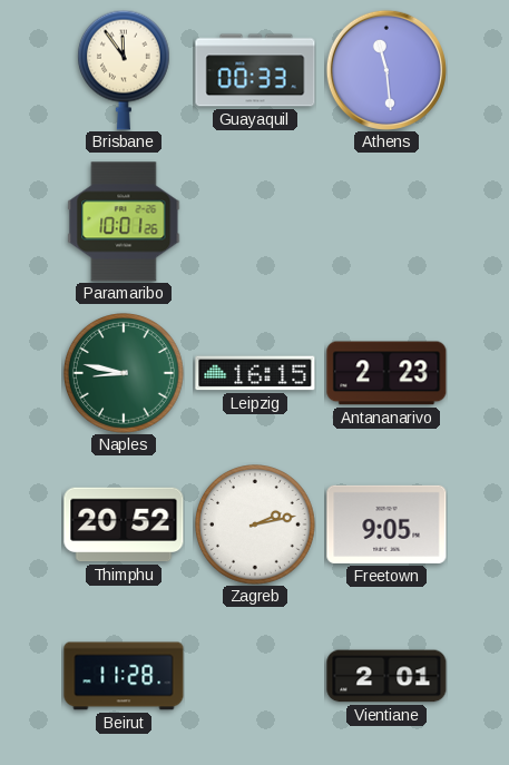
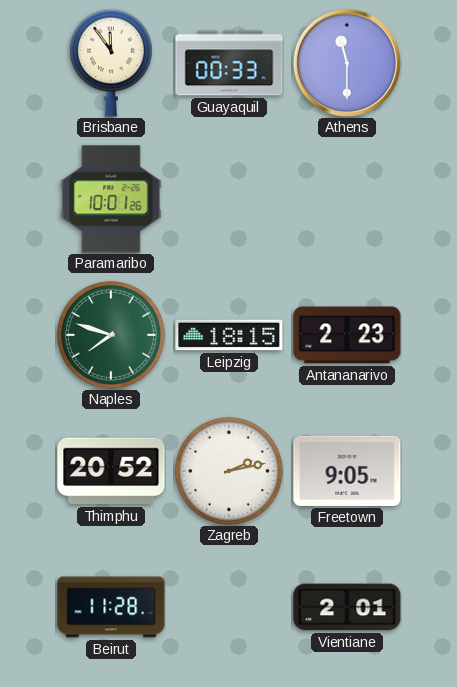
Athens: 11:29 -> 11:30
Naples: 8:47 -> 7:48
Leipzig: 16:15 -> 18:15
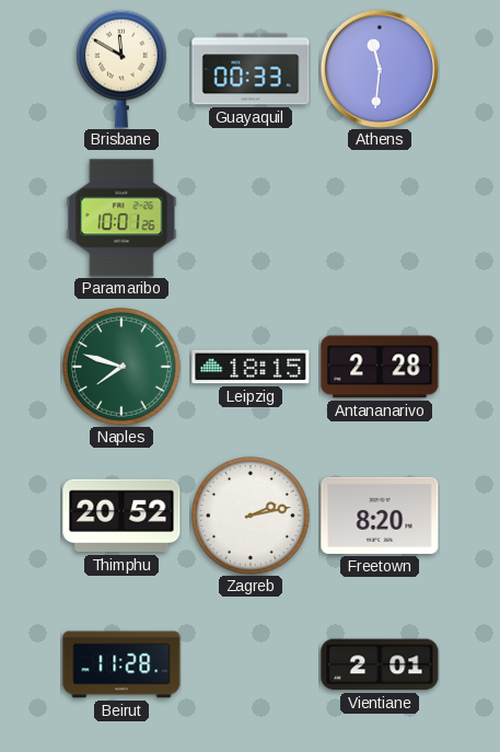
Brisbane: 11:54 -> 11:50
Athens: 11:30 -> 11:31
Antananarivo: 2:23 -> 2:28
Freetown: 9:05 -> 8:20
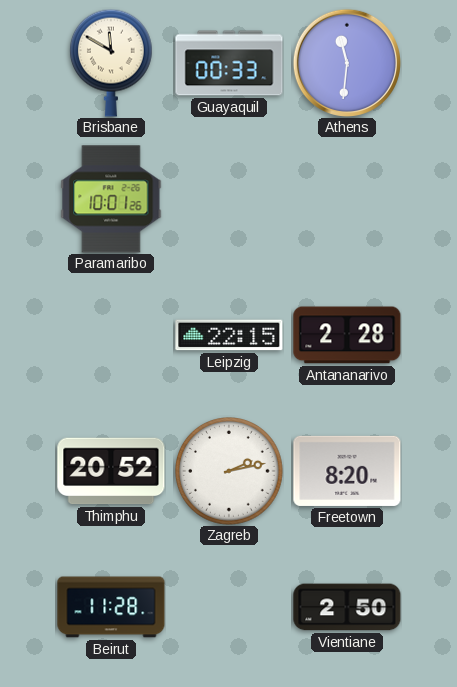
Naples: 7:48 -> none
Leipzig: 18:15 -> 22:15
Vientiane: 2:01 -> 2:50
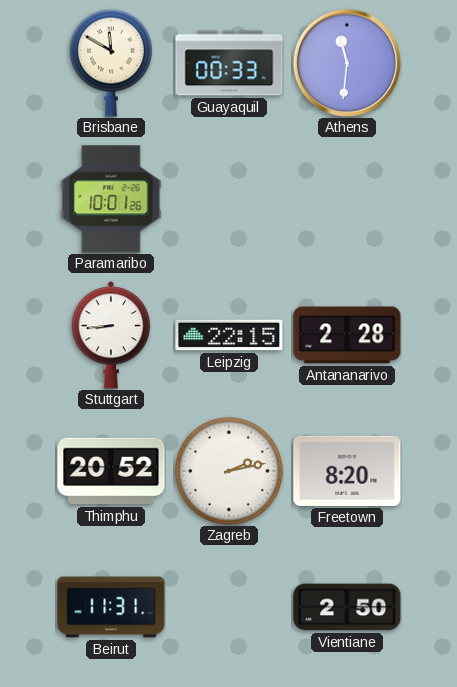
Stuttgart: none -> 8:44
Beirut: 11:28 -> 11:31
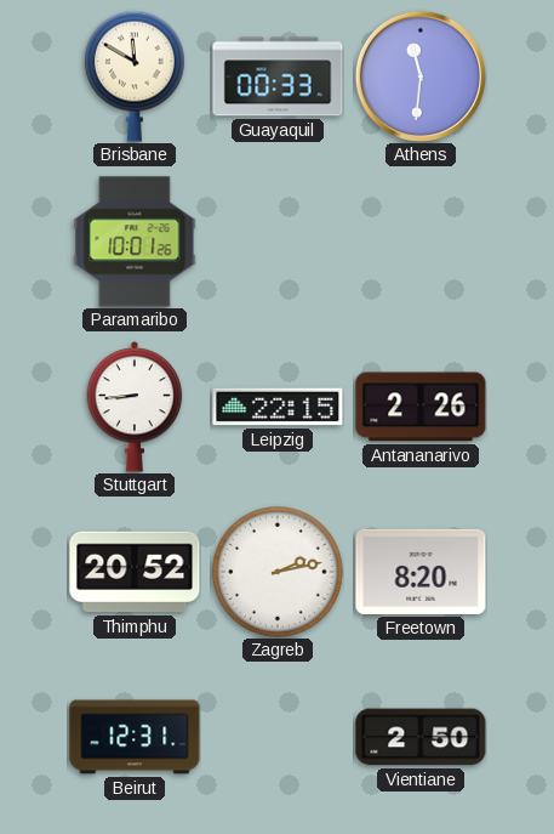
Antananarivo: 2:28 -> 2:26
Beirut: 11:31 -> 12:31
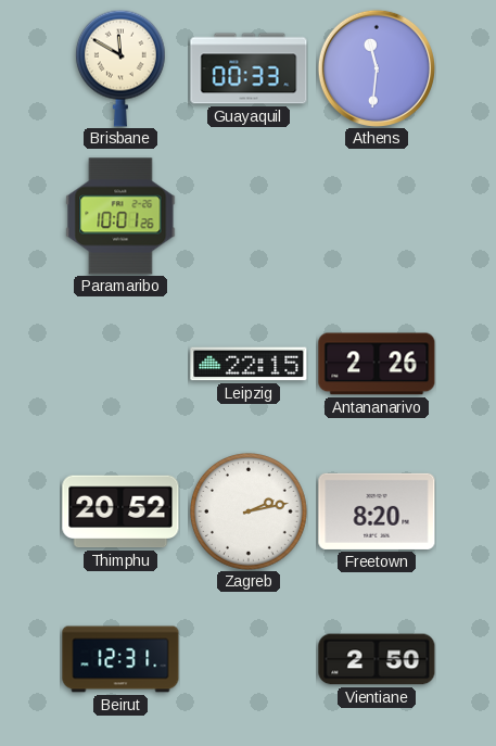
Stuttgart: 8:44 -> none
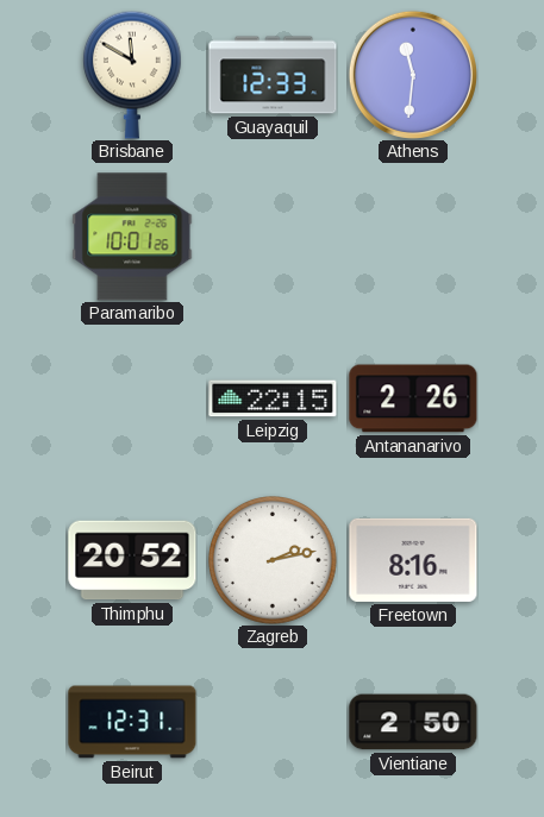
Guayaquil: 00:33 -> 12:33
Freetown: 8:20 -> 8:16
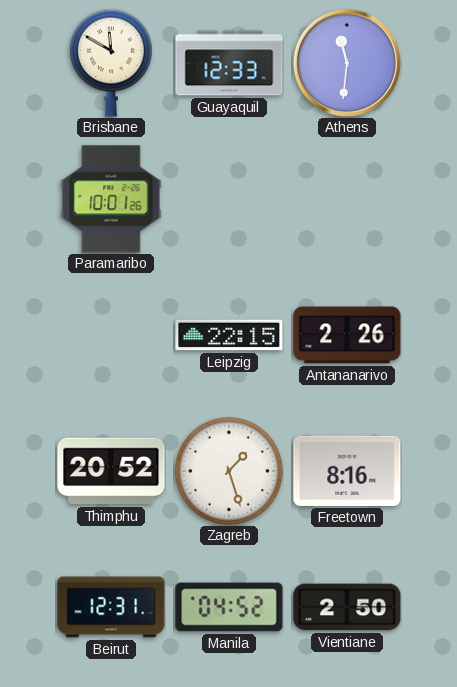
Zagreb: 2:13 -> 1:27
Manila: none -> 04:52
